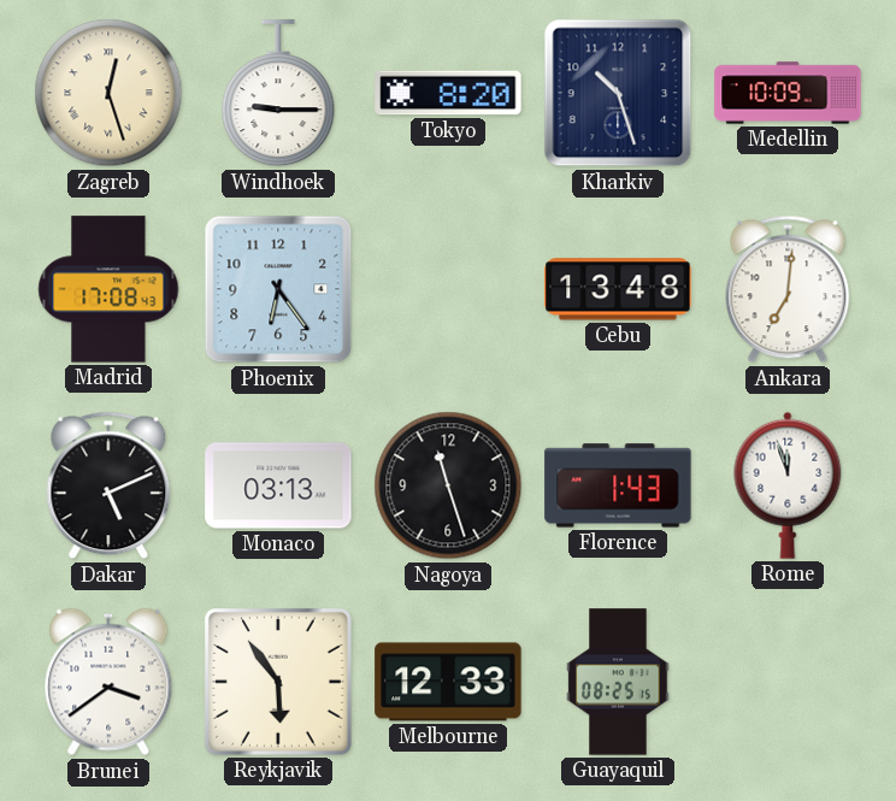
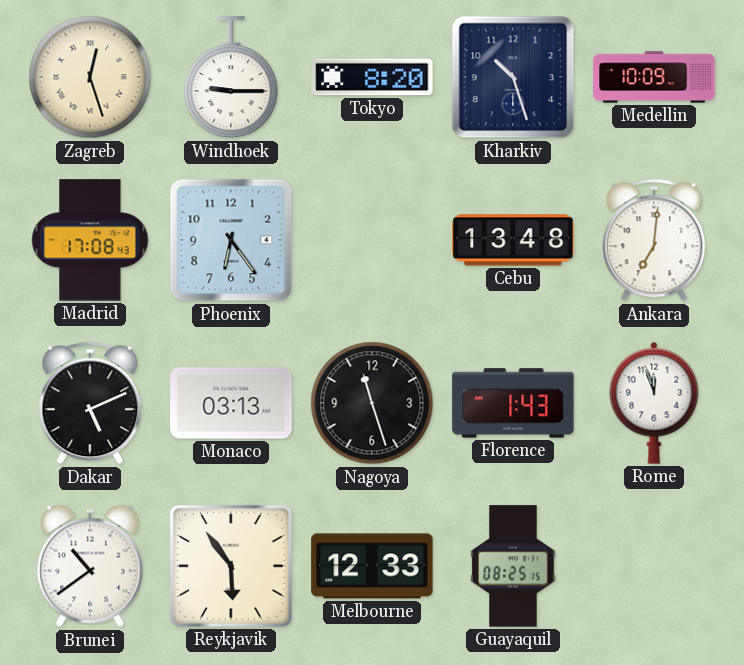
Brunei: 3:39 -> 10:39
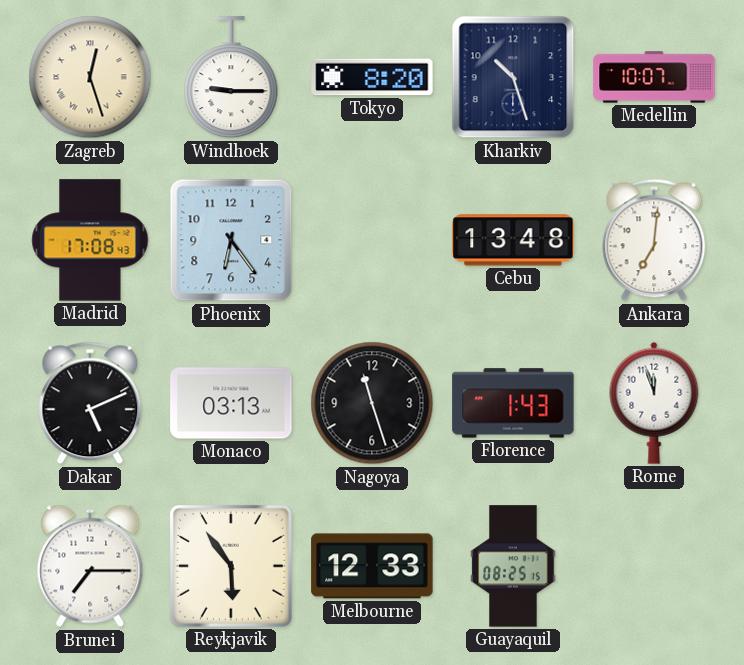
Medellin: 10:09 -> 10:07
Brunei: 10:39 -> 7:15
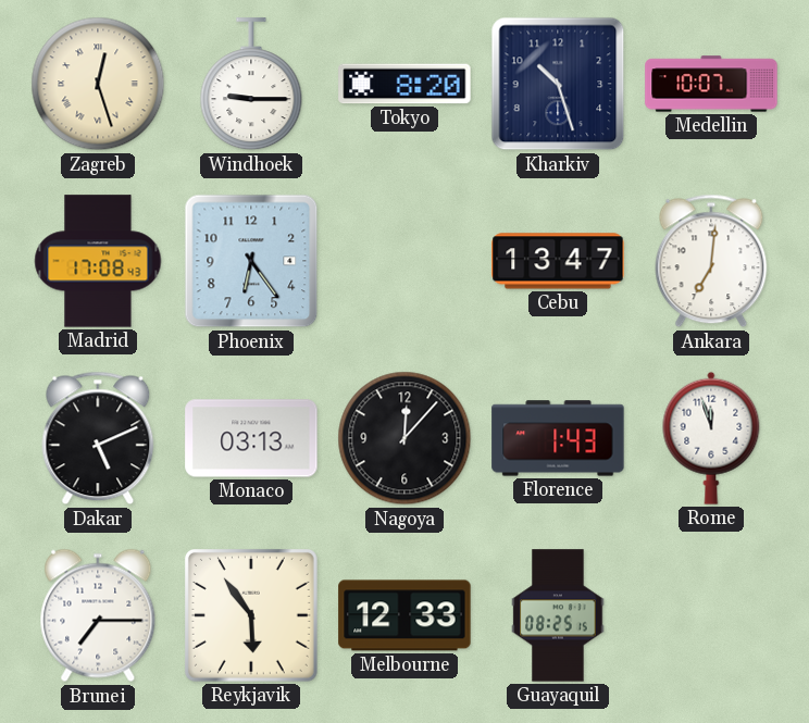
Cebu: 13:48 -> 13:47
Nagoya: 11:27 -> 12:07
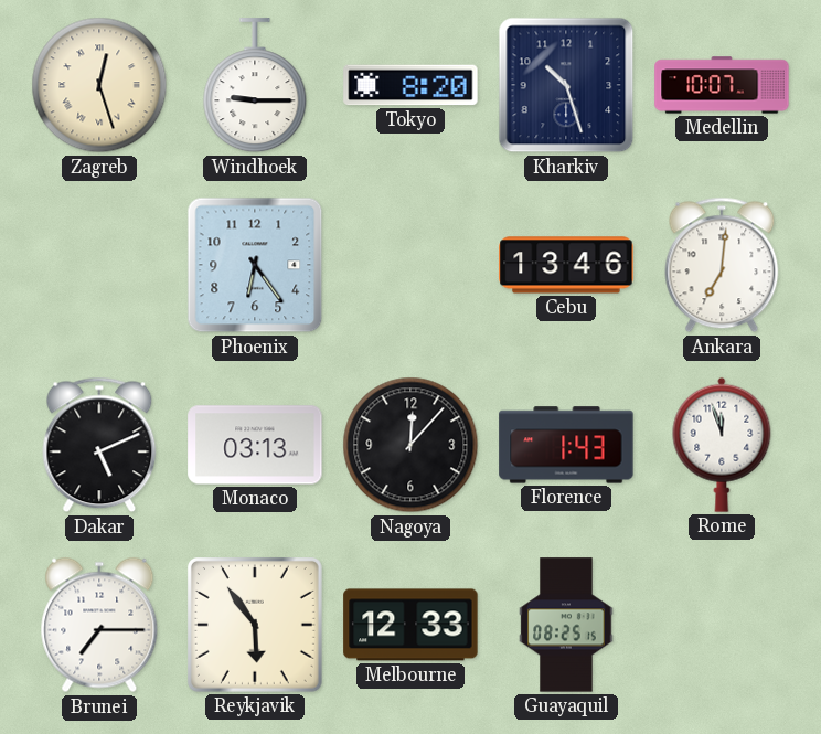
Madrid: 17:08 -> none
Cebu: 13:47 -> 13:46
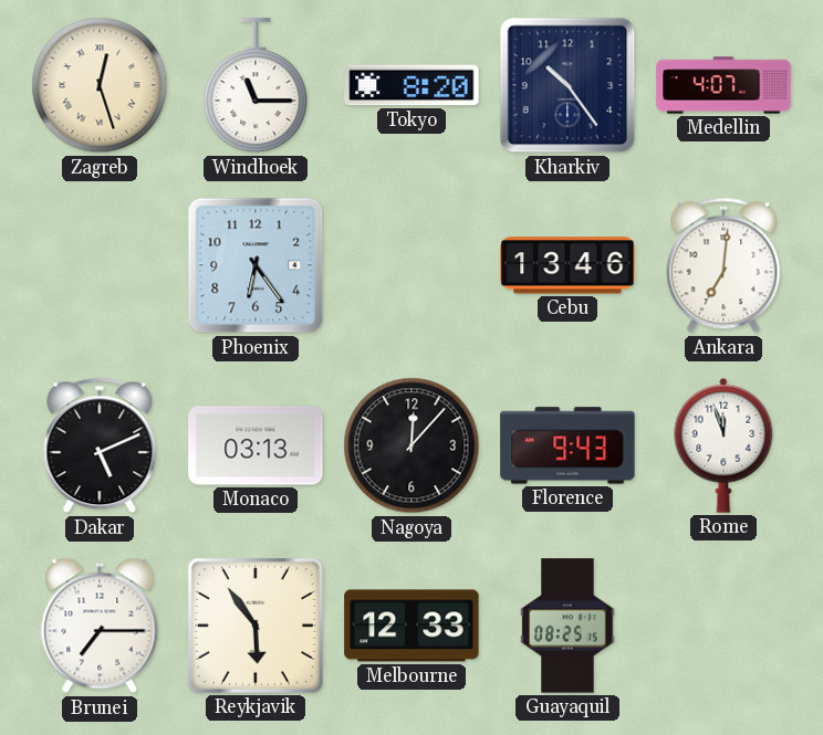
Windhoek: 9:15 -> 11:15
Kharkiv: 10:27 -> 10:24
Medellin: 10:07 -> 4:07
Florence: 1:43 -> 9:43
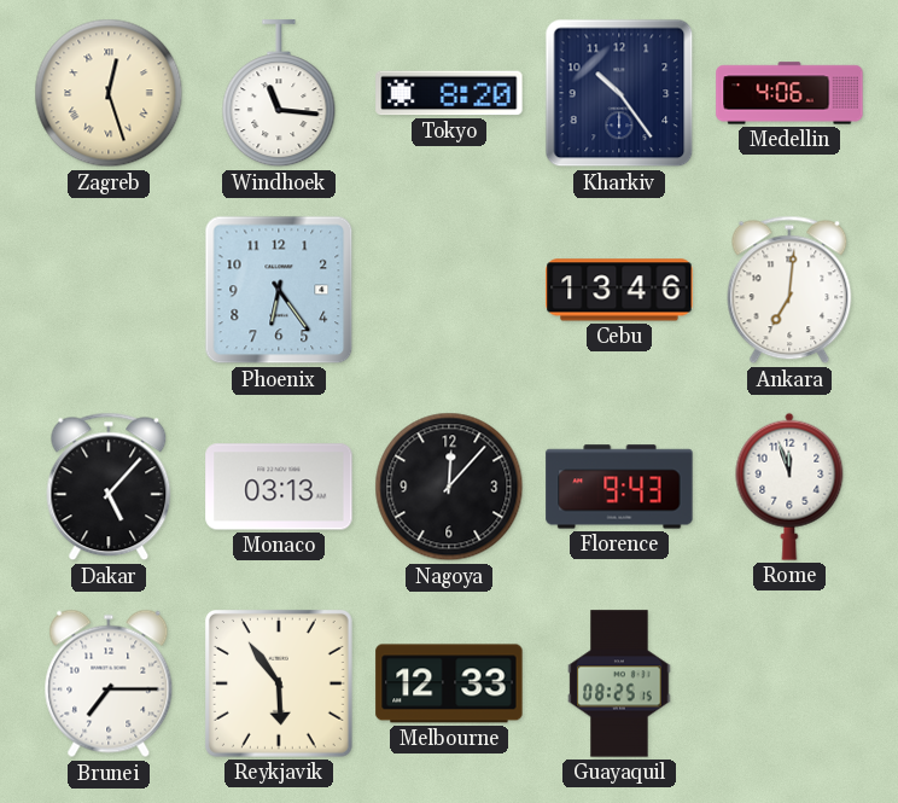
Windhoek: 11:15 -> 11:16
Medellin: 4:07 -> 4:06
Dakar: 5:11 -> 5:07
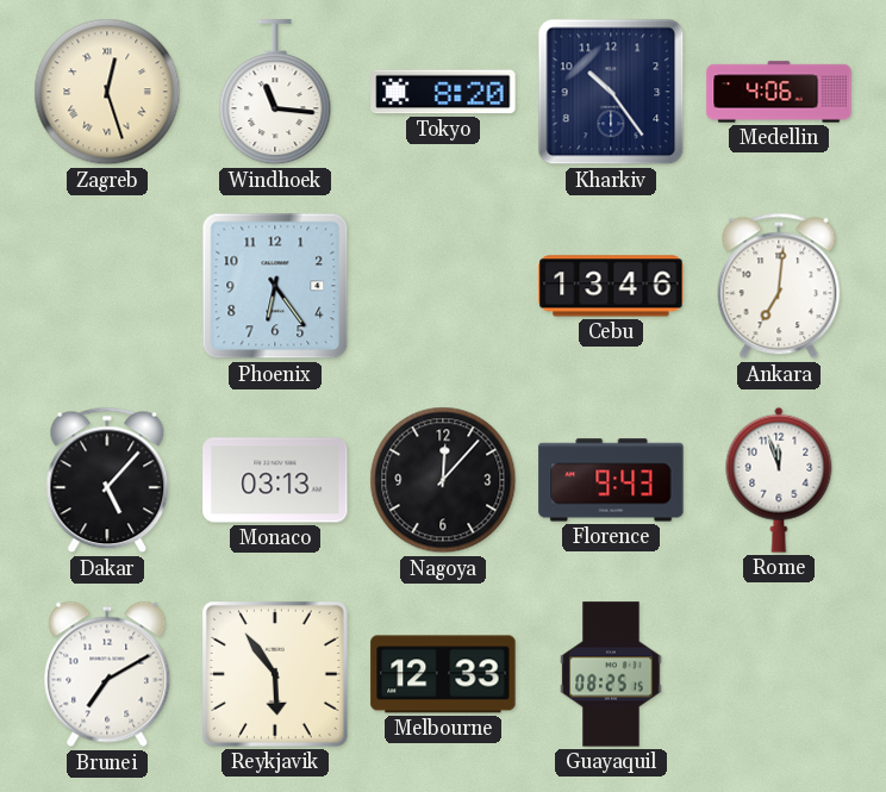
Brunei: 7:15 -> 7:10
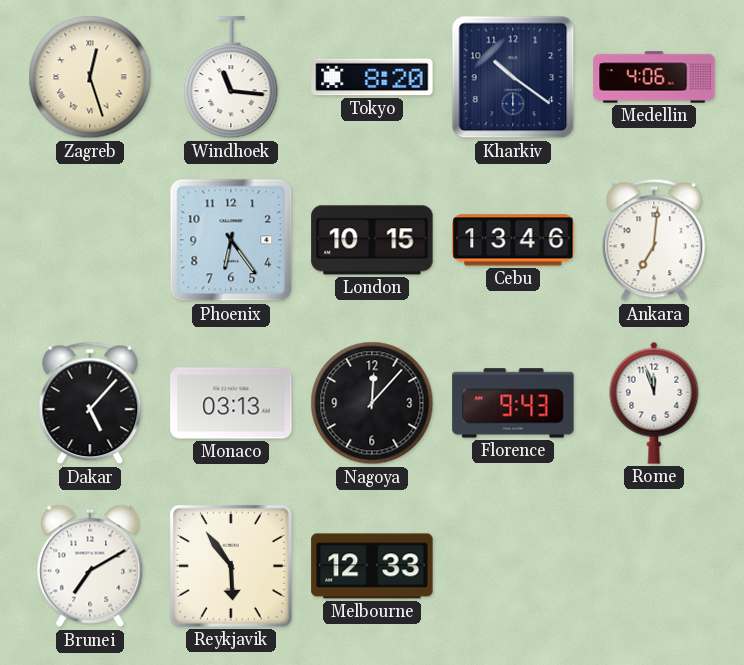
Kharkiv: 10:24 -> 10:21
London: none -> 10:15
Guayaquil: 08:25 -> none
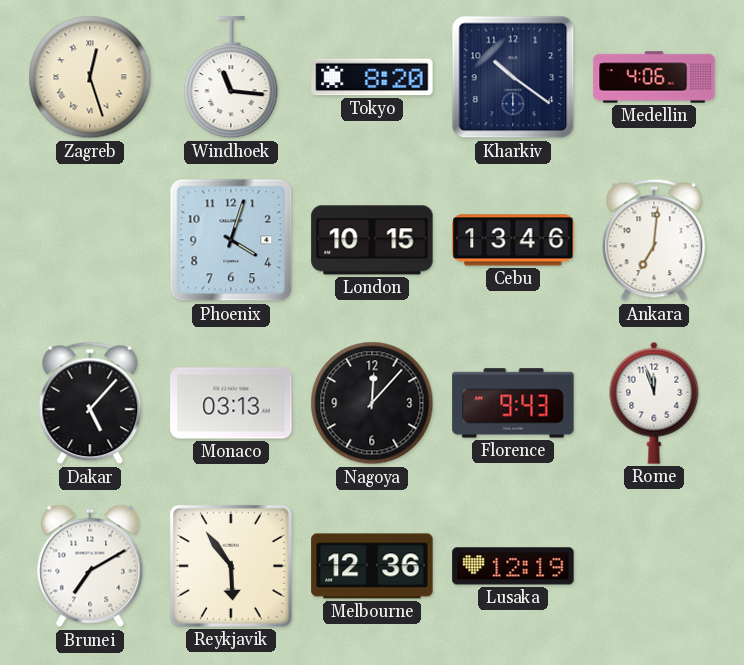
Phoenix: 6:24 -> 4:03
Melbourne: 12:33 -> 12:36
Lusaka: none -> 12:19
